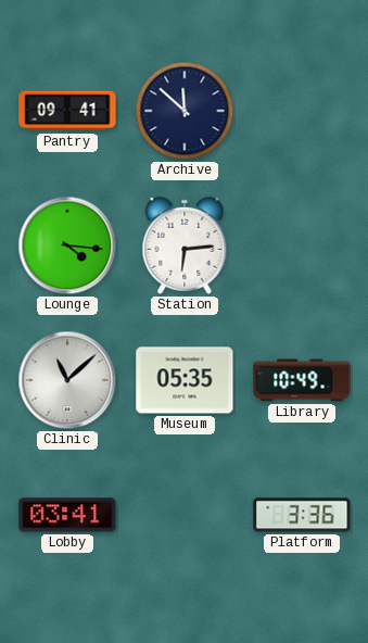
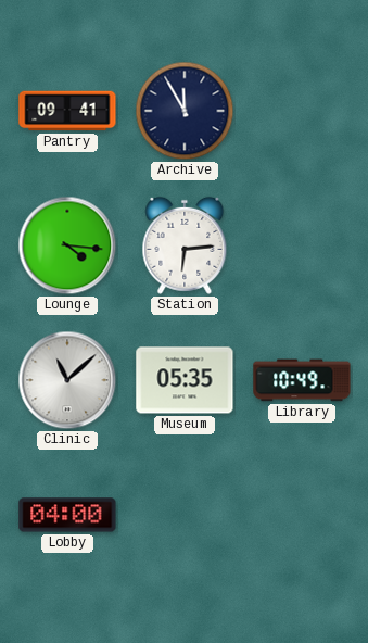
Archive: 11:52 -> 11:55
Lobby: 03:41 -> 04:00
Platform: 3:36 -> none
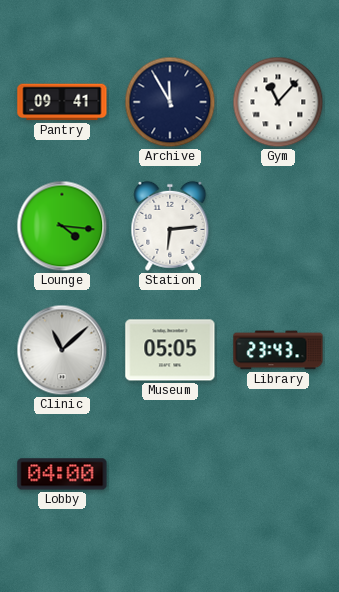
Gym: none -> 11:07
Museum: 05:35 -> 05:05
Library: 10:49 -> 23:43
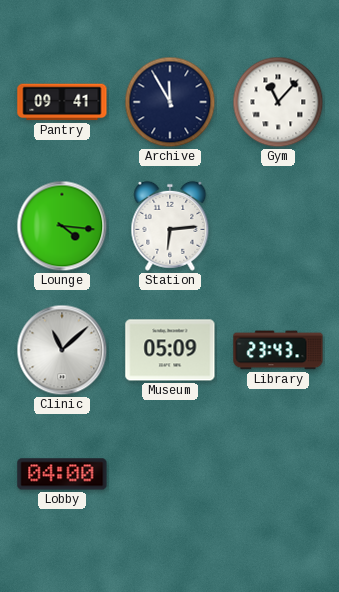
Museum: 05:05 -> 05:09
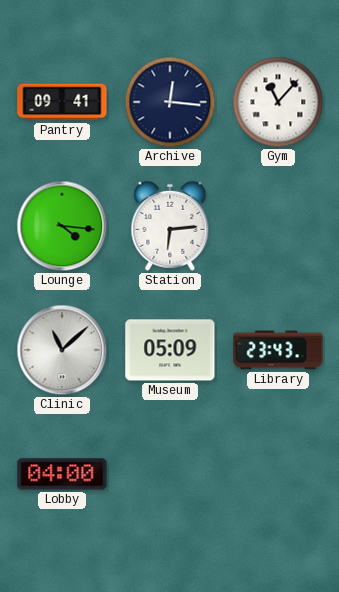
Archive: 11:55 -> 12:16
